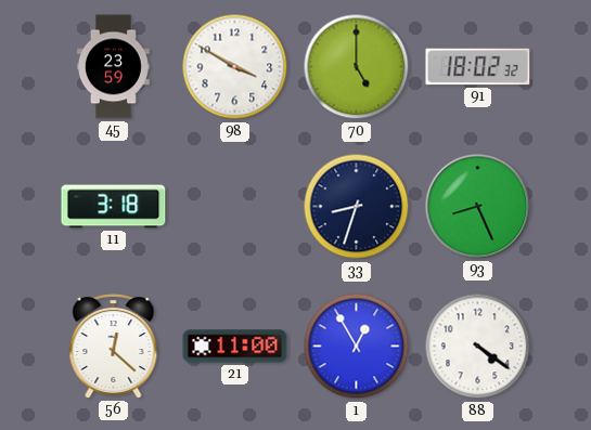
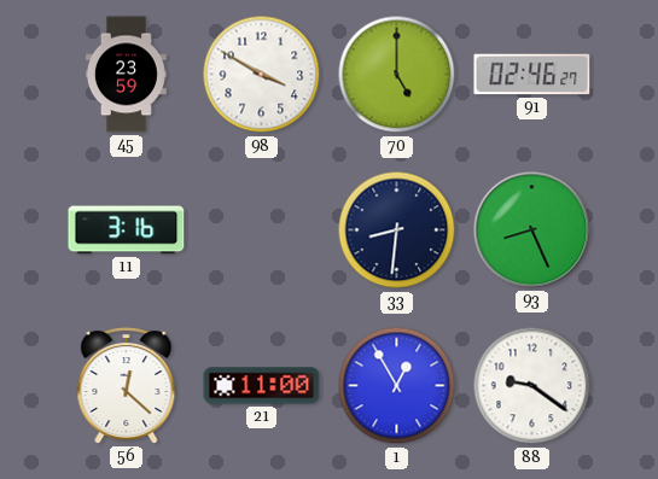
91: 18:02 -> 02:46
11: 3:18 -> 3:16
33: 8:33 -> 8:31
88: 4:21 -> 9:21
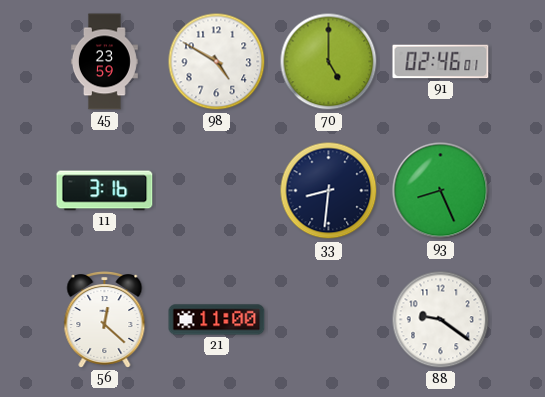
98: 3:50 -> 4:50
91: 02:46:27 -> 02:46:01
1: 12:55 -> none
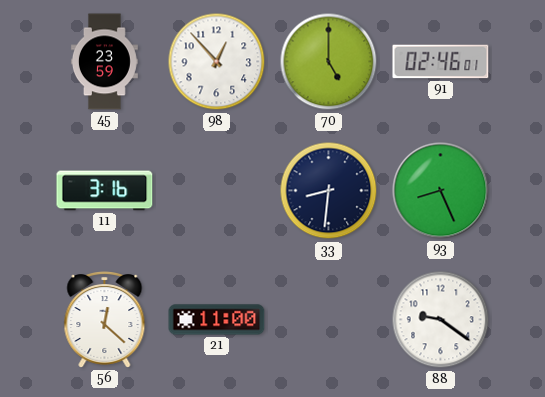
98: 4:50 -> 12:53
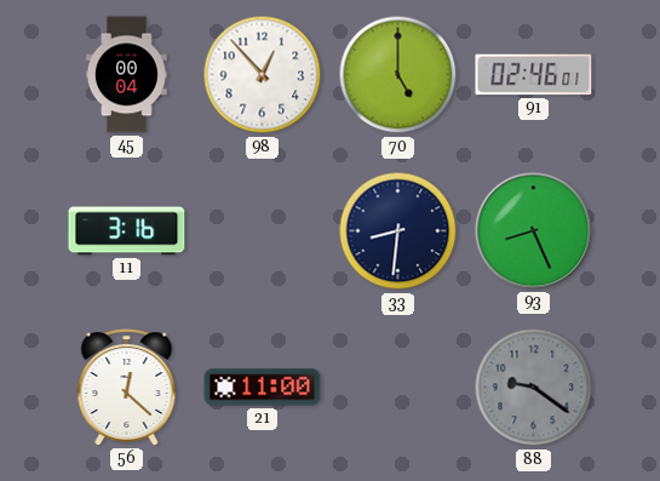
45: 23:59 -> 00:04
88 dial: white -> grey
